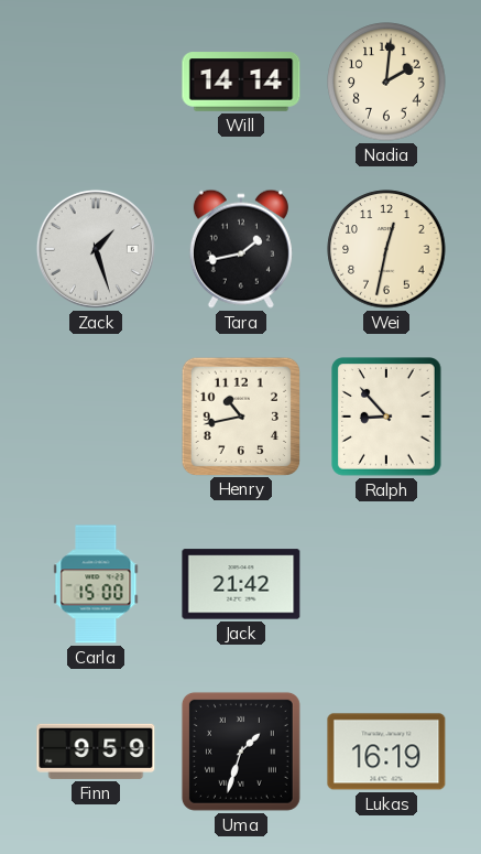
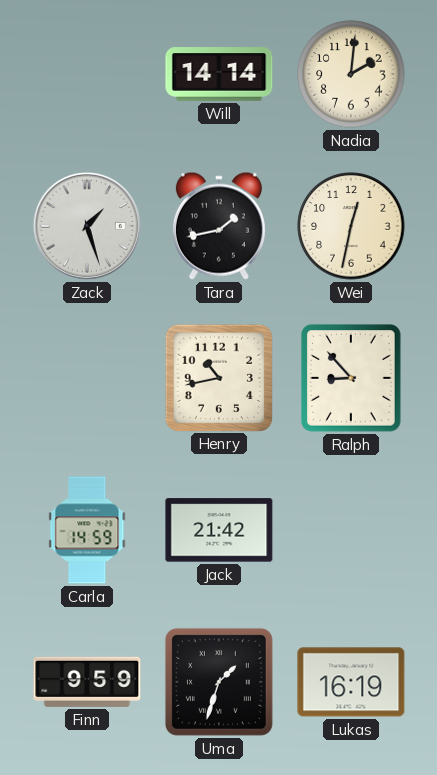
Carla: 15:00 -> 14:59
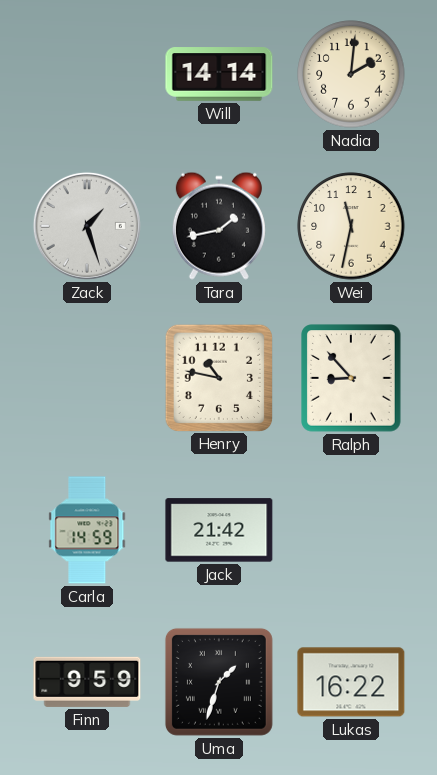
Wei: 12:32 -> 11:32
Henry: 10:43 -> 10:47
Lukas: 16:19 -> 16:22
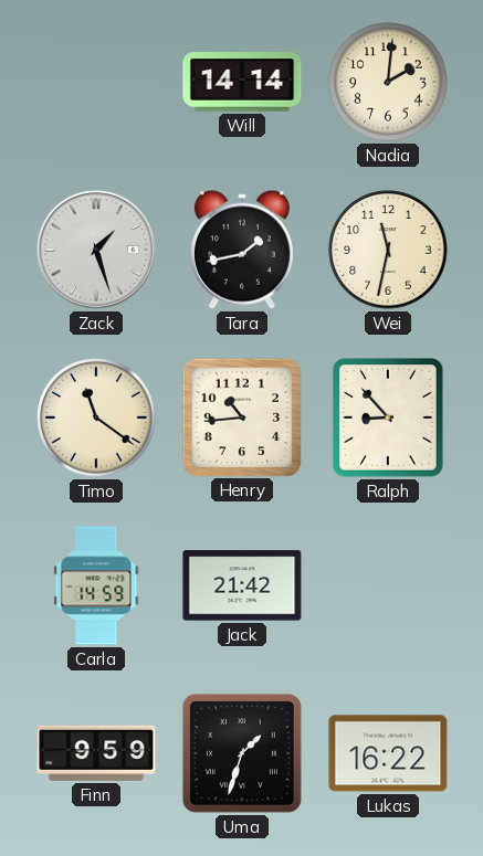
Timo: none -> 11:21
Henry: 10:47 -> 10:44
